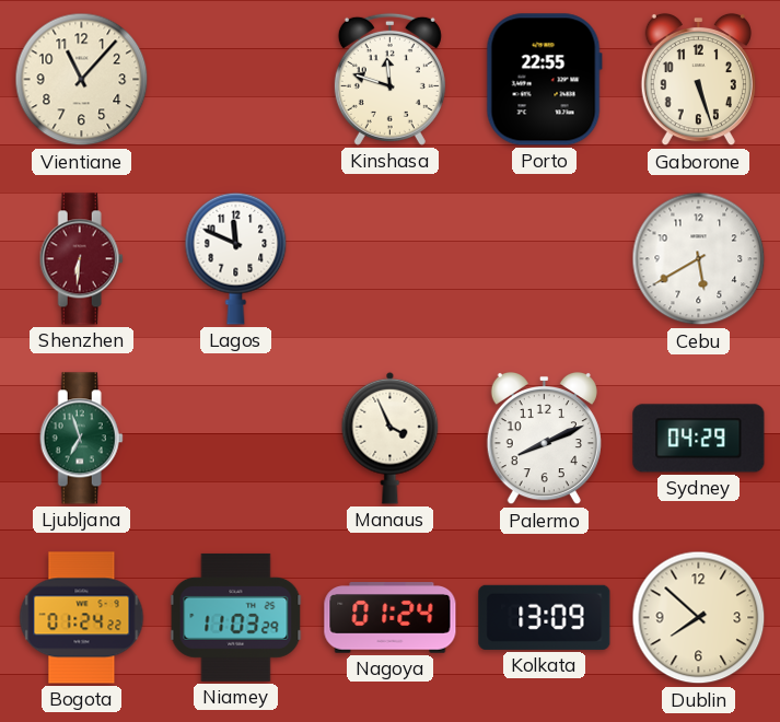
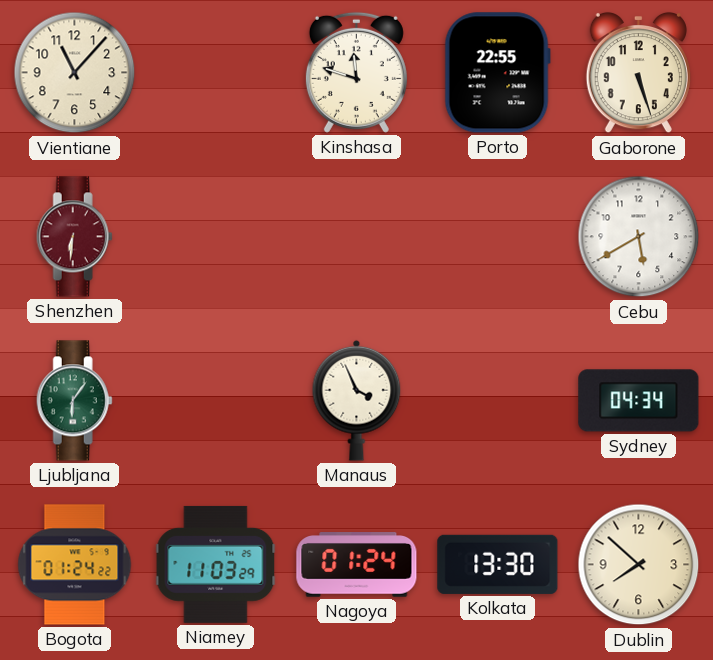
Lagos: 11:49 -> none
Ljubljana: 6:57 -> 6:06
Palermo: 8:11 -> none
Sydney: 04:29 -> 04:34
Kolkata: 13:09 -> 13:30
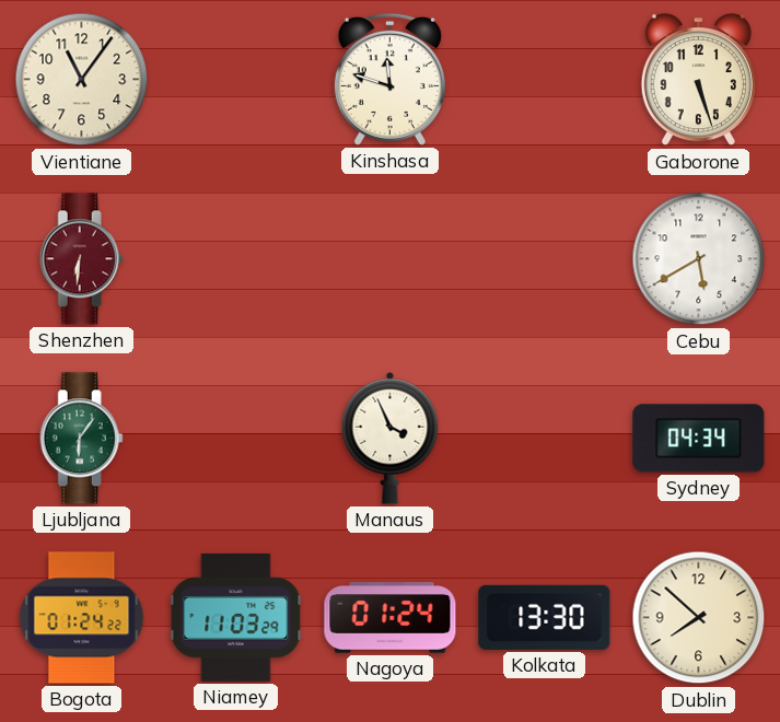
Vientiane: 11:07 -> 11:06
Porto: 22:55 -> none
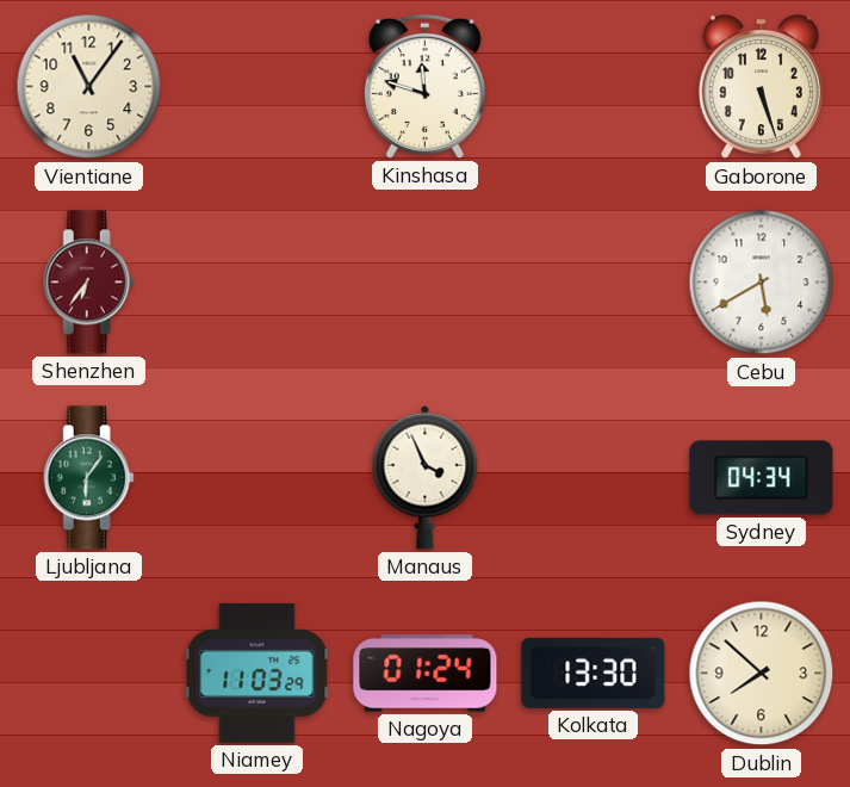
Shenzhen: 6:31 -> 6:36
Bogota: 01:24 -> none
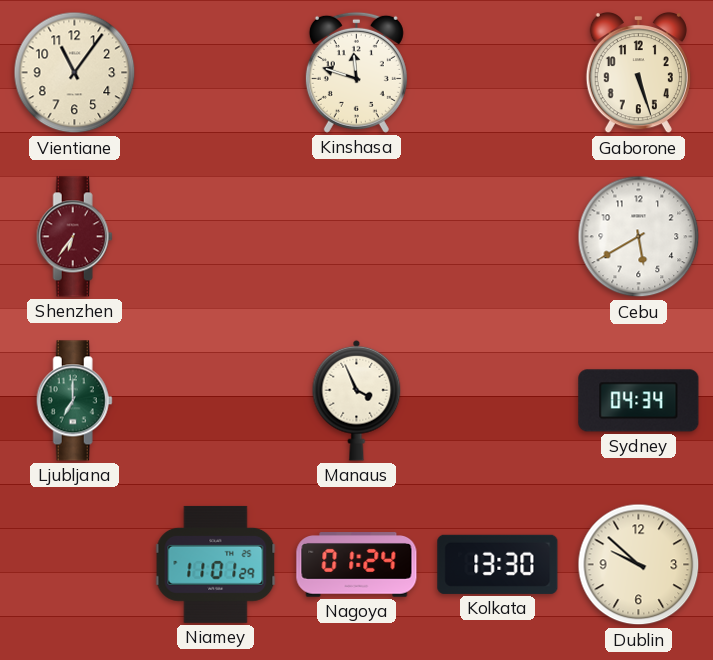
Ljubljana: 6:06 -> 7:00
Niamey: 11:03 -> 11:01
Dublin: 7:52 -> 9:52
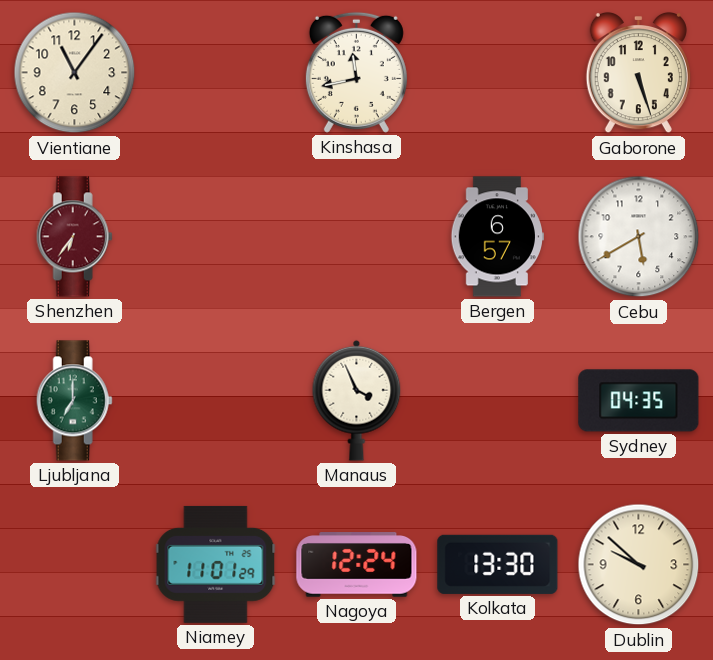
Kinshasa: 11:48 -> 11:43
Bergen: none -> 6:57
Sydney: 04:34 -> 04:35
Nagoya: 01:24 -> 12:24
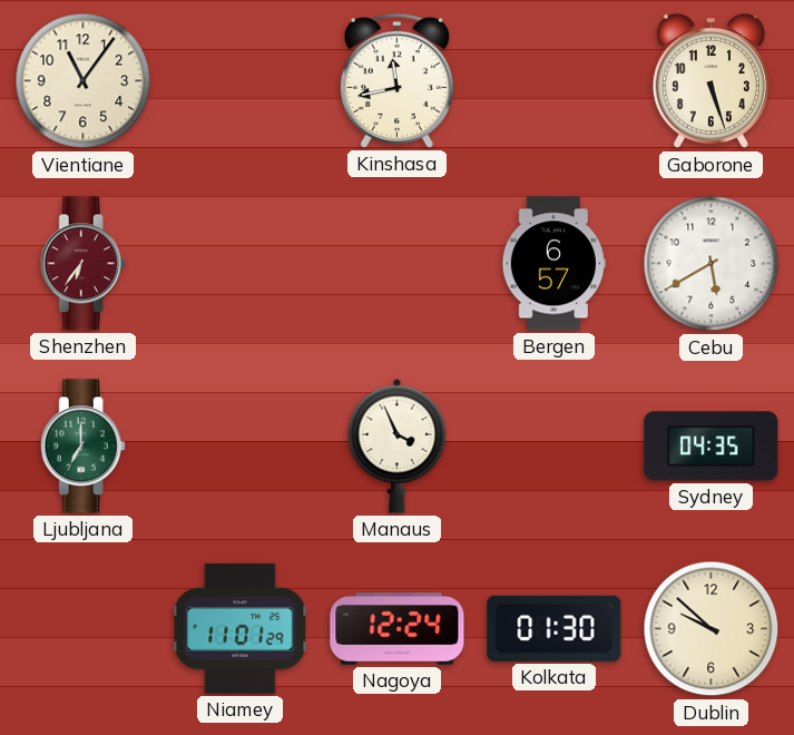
Kolkata: 13:30 -> 01:30
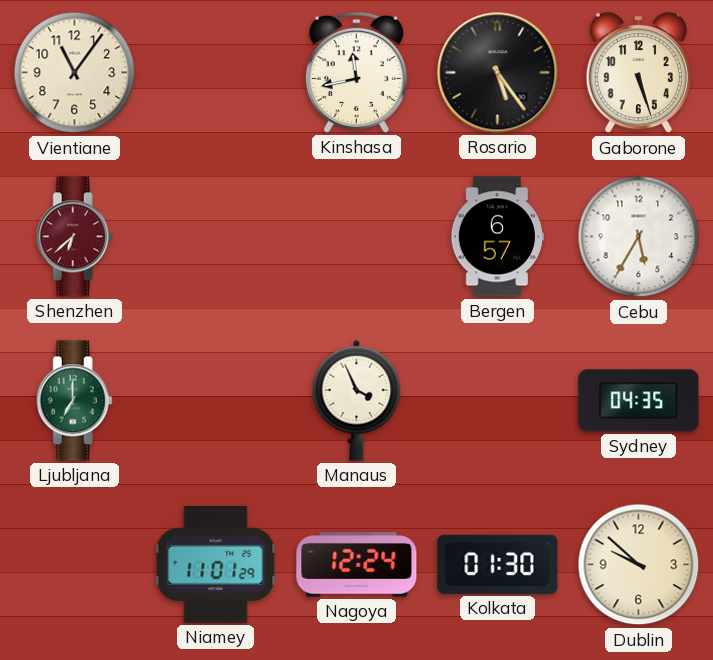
Rosario: none -> 5:24
Shenzhen: 6:36 -> 6:38
Cebu: 5:40 -> 5:35
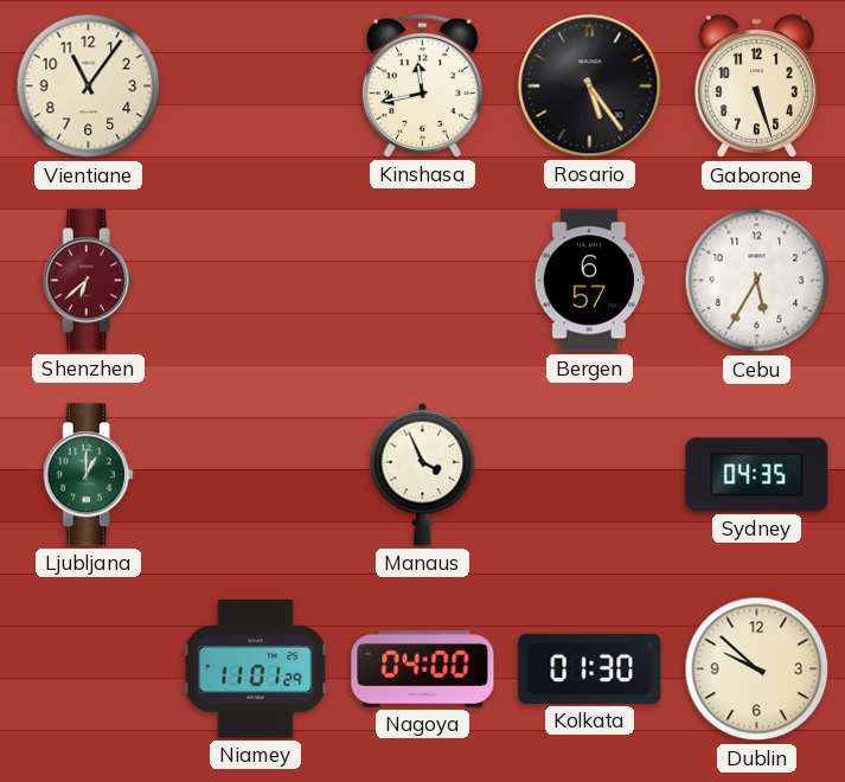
Ljubljana: 7:00 -> 1:00
Nagoya: 12:24 -> 04:00
